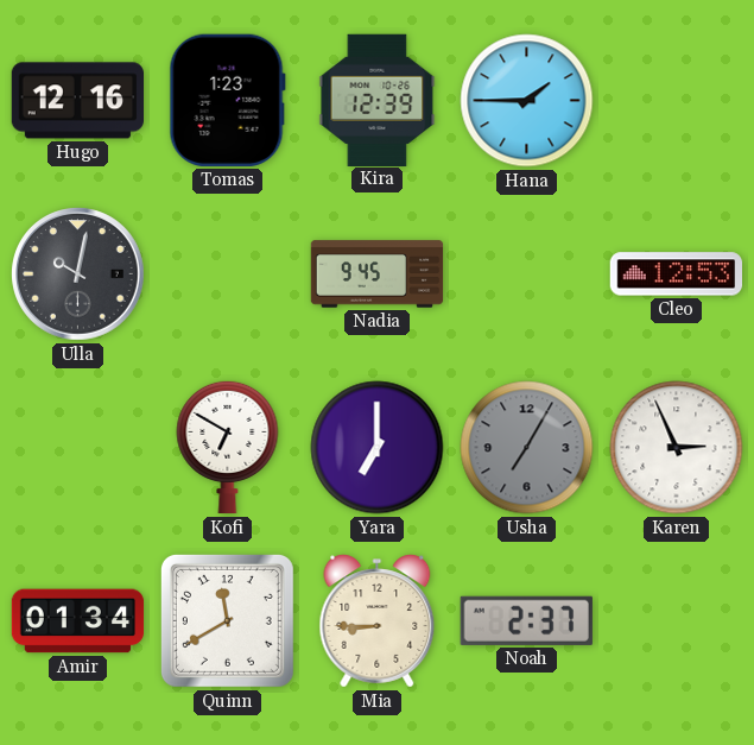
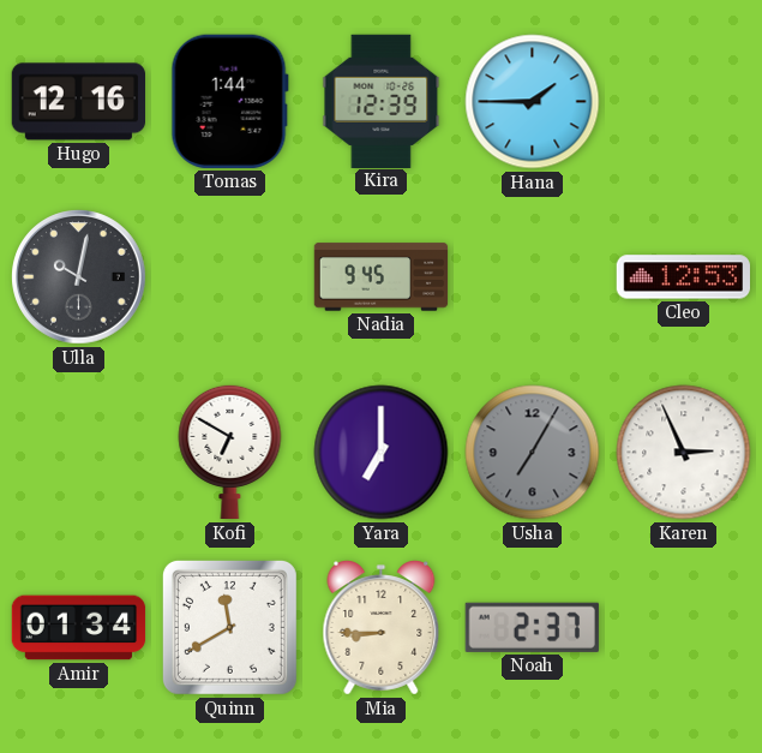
Tomas: 1:23 -> 1:44
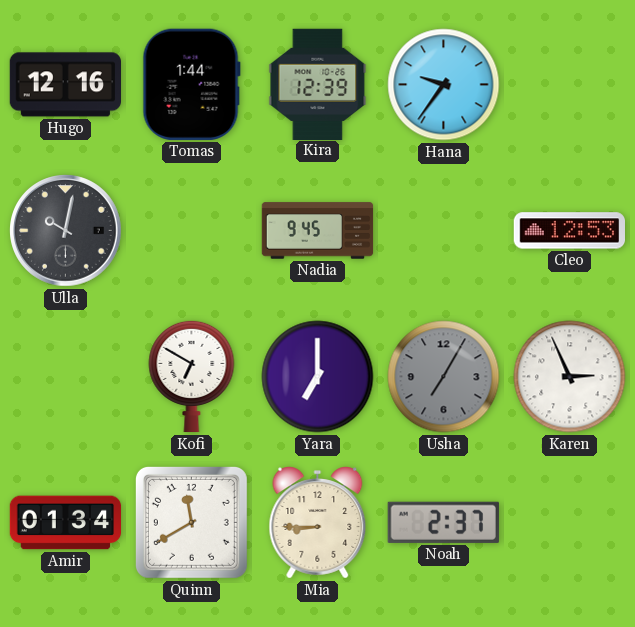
Hana: 1:45 -> 9:36
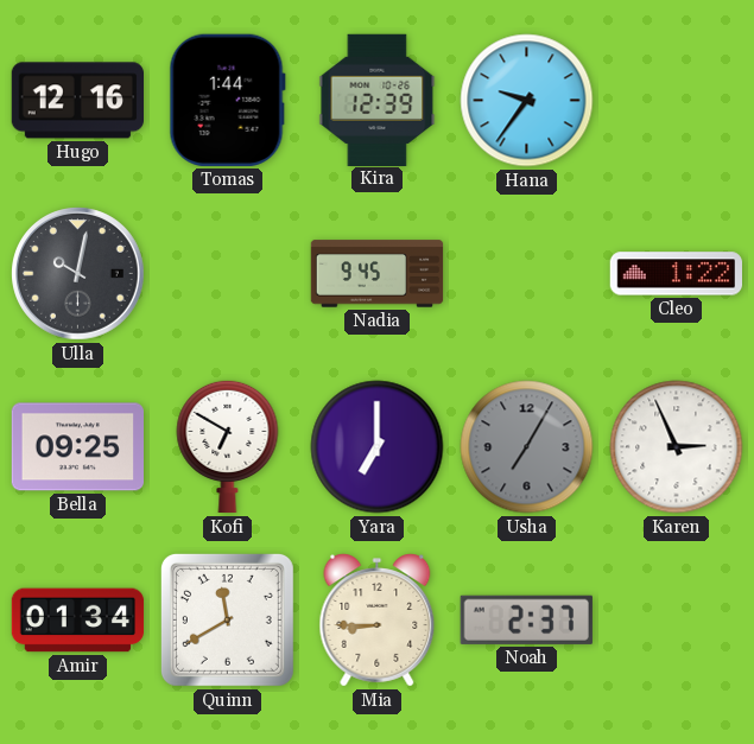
Cleo: 12:53 -> 1:22
Bella: none -> 09:25
